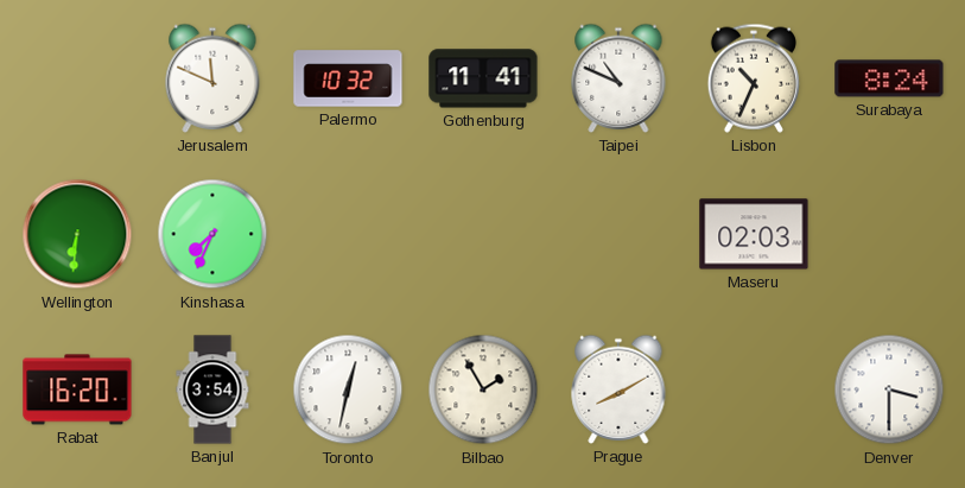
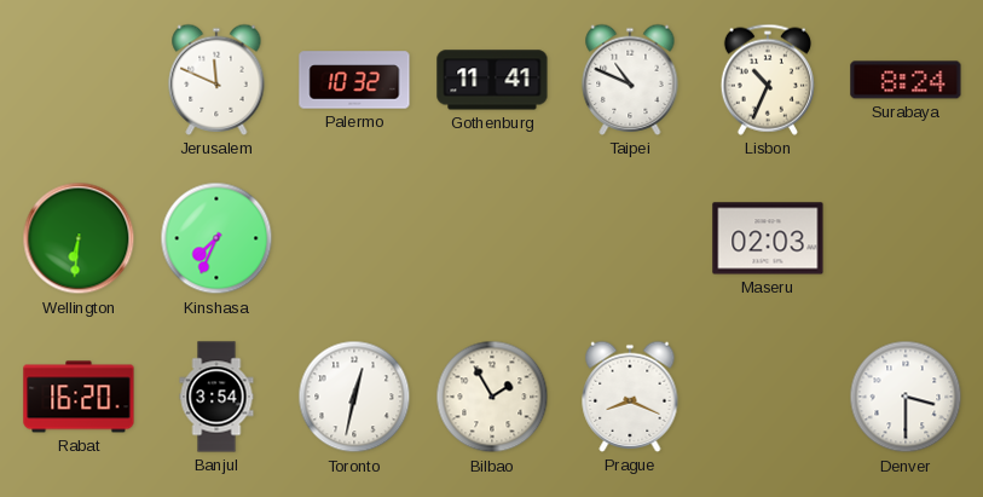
Prague: 8:10 -> 8:19
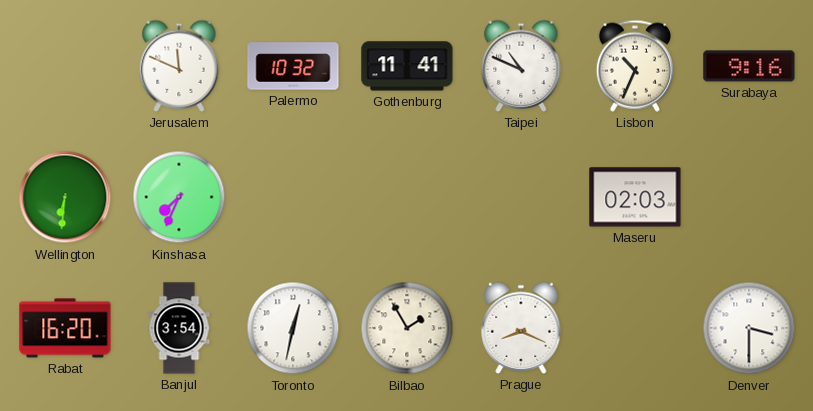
Surabaya: 8:24 -> 9:16
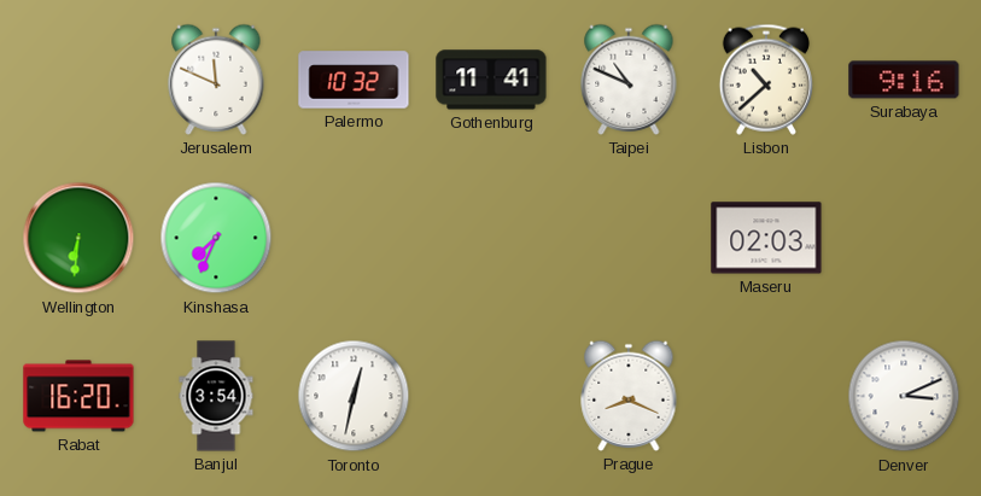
Lisbon: 10:34 -> 10:38
Bilbao: 1:55 -> none
Denver: 3:30 -> 3:11
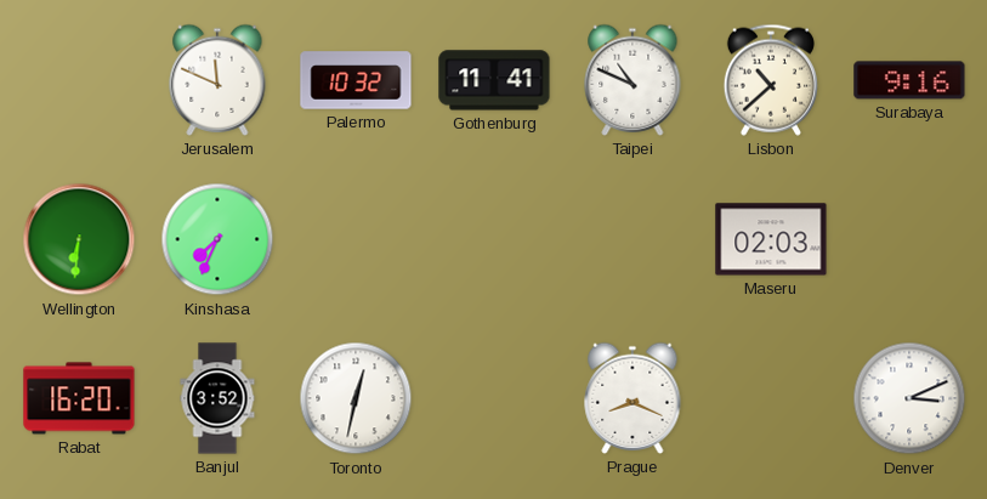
Banjul: 3:54 -> 3:52
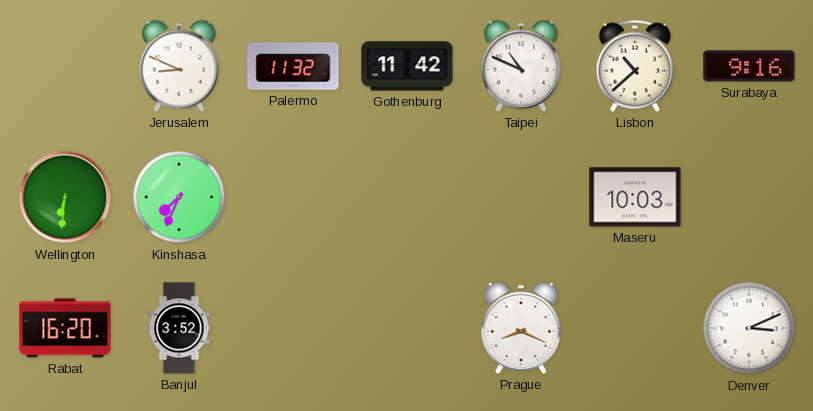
Jerusalem: 11:49 -> 8:49
Palermo: 10:32 -> 11:32
Gothenburg: 11:41 -> 11:42
Maseru: 02:03 -> 10:03
Toronto: 12:32 -> none
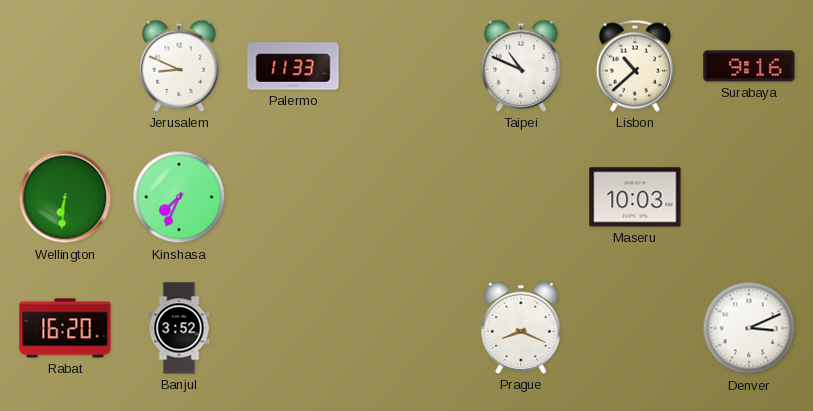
Palermo: 11:32 -> 11:33
Gothenburg: 11:42 -> none
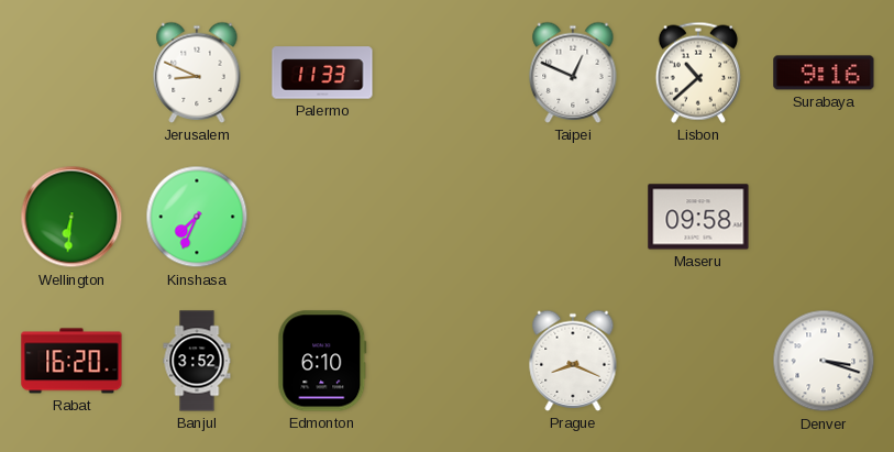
Taipei: 10:49 -> 12:49
Maseru: 10:03 -> 09:58
Edmonton: none -> 6:10
Denver: 3:11 -> 3:18
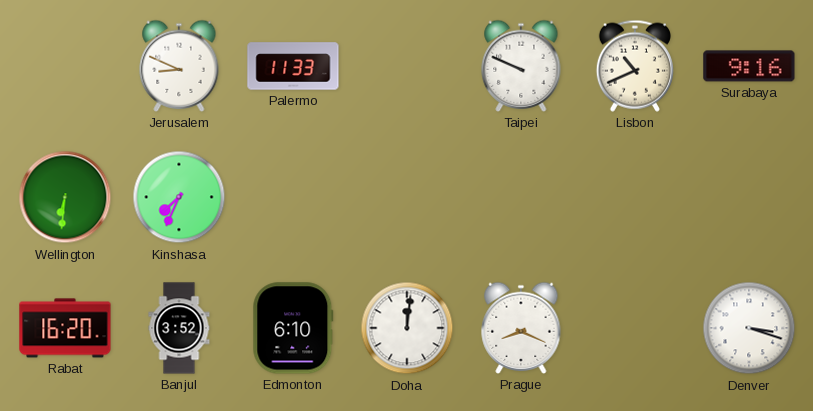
Taipei: 12:49 -> 9:49
Lisbon: 10:38 -> 10:41
Maseru: 09:58 -> none
Doha: none -> 12:01
